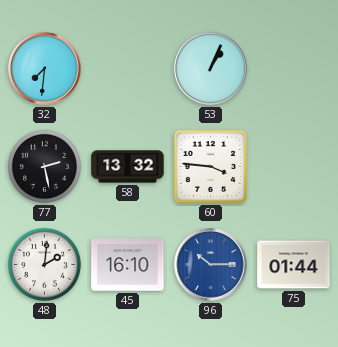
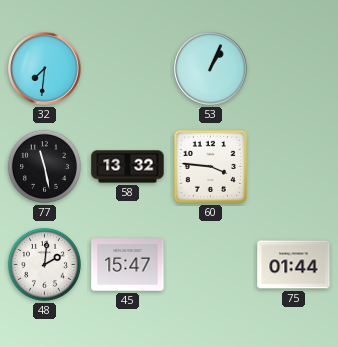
77: 2:28 -> 11:28
45: 16:10 -> 15:47
96: 10:15 -> none
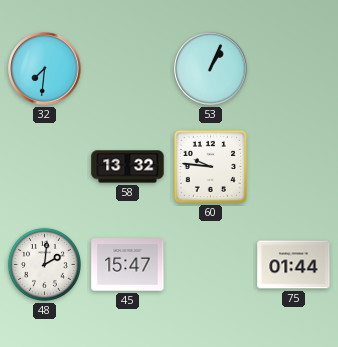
77: 11:28 -> none
60: 3:46 -> 9:46
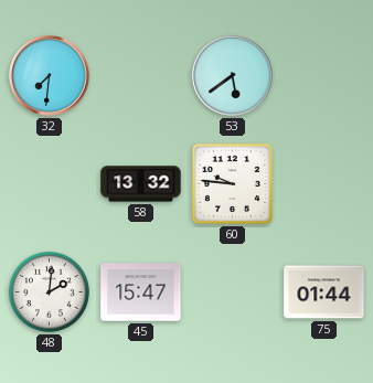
53: 1:04 -> 5:39
